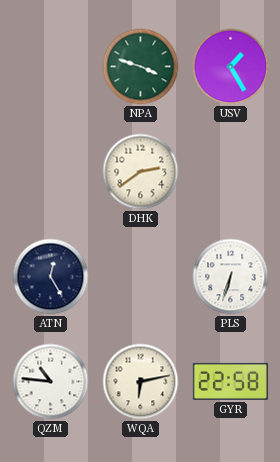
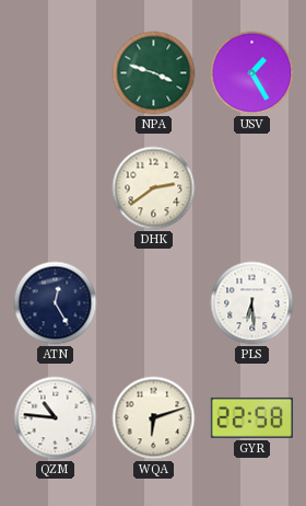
PLS: 6:33 -> 6:29
WQA: 6:13 -> 6:12
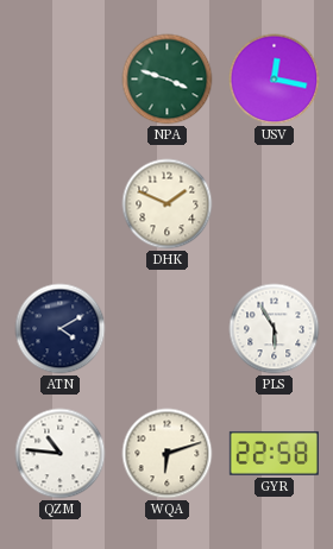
USV: 1:25 -> 12:17
DHK: 2:39 -> 1:49
ATN: 12:25 -> 4:10
PLS: 6:29 -> 5:55
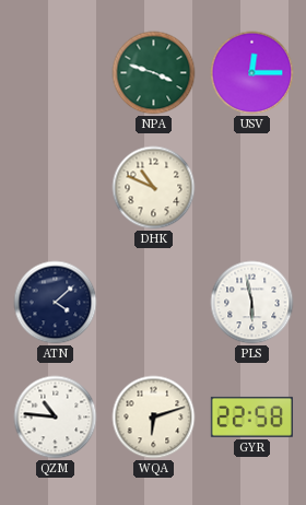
USV: 12:17 -> 12:15
DHK: 1:49 -> 10:49
ATN: 4:10 -> 4:08
PLS: 5:55 -> 5:58
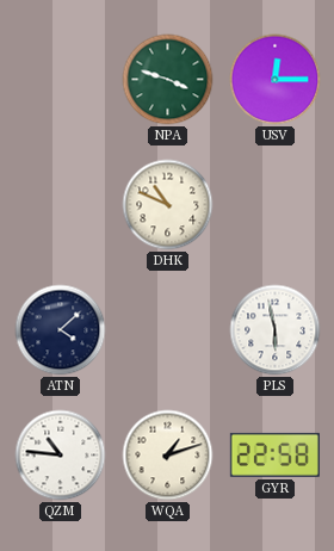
WQA: 6:12 -> 1:12
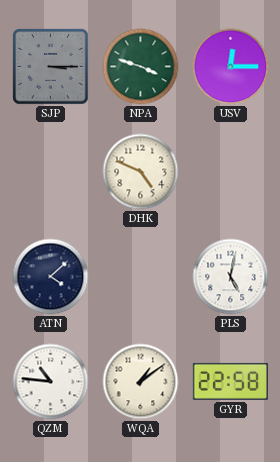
SJP: none -> 3:15
DHK: 10:49 -> 4:49
PLS: 5:58 -> 5:02
WQA: 1:12 -> 1:09
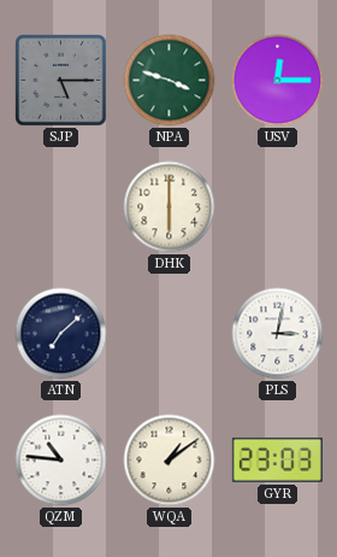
SJP: 3:15 -> 5:15
DHK: 4:49 -> 6:00
ATN: 4:08 -> 7:08
PLS: 5:02 -> 3:02
GYR: 22:58 -> 23:03
